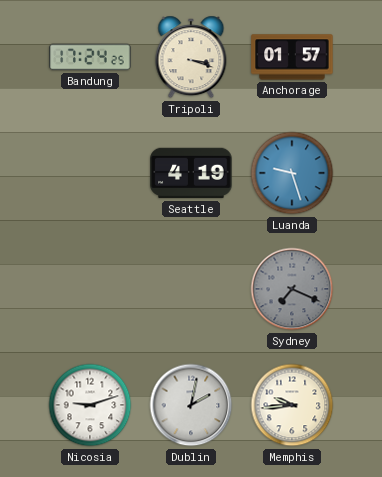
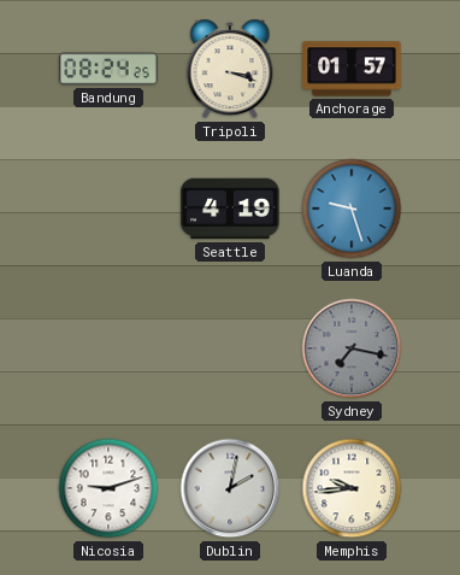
Bandung: 17:24 -> 08:24
Sydney: 7:19 -> 7:17
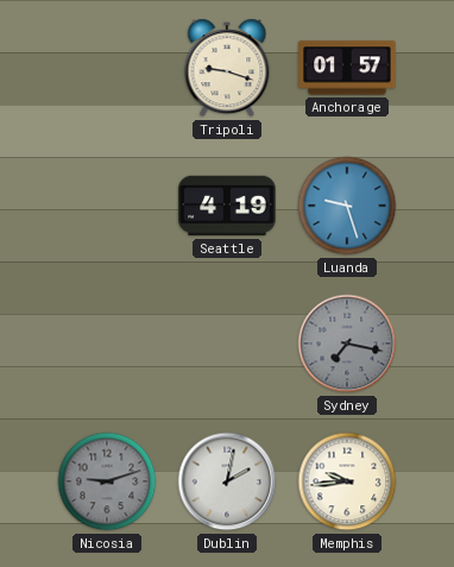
Bandung: 08:24 -> none
Tripoli: 3:18 -> 9:18
Nicosia dial: white -> grey
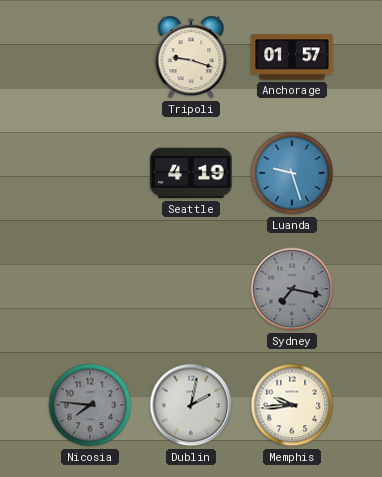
Nicosia: 9:12 -> 7:46
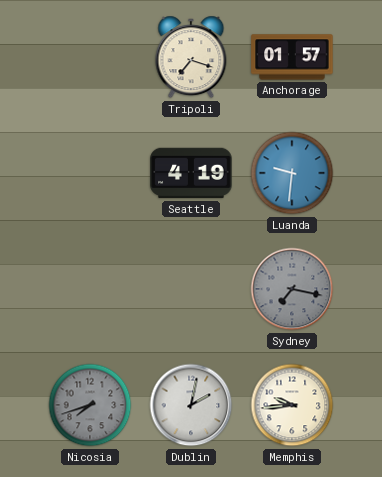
Tripoli: 9:18 -> 7:18
Luanda: 9:27 -> 9:31
Nicosia: 7:46 -> 7:42
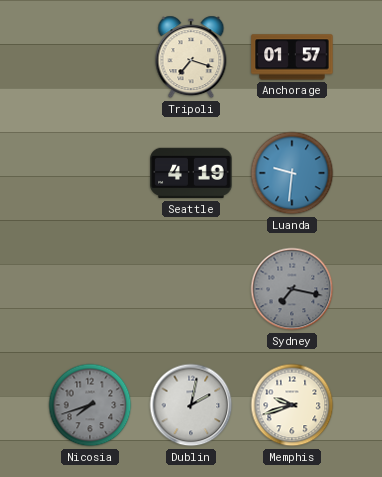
Memphis: 9:44 -> 9:42
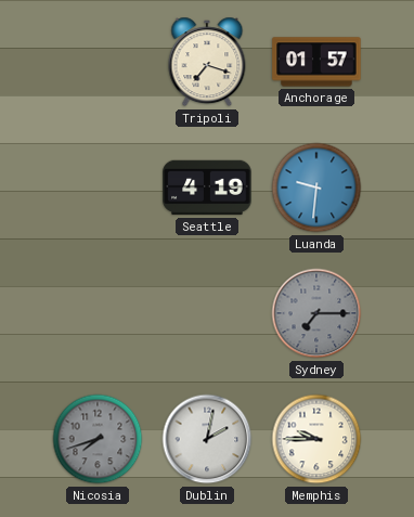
Sydney: 7:17 -> 7:15
Memphis: 9:42 -> 9:45
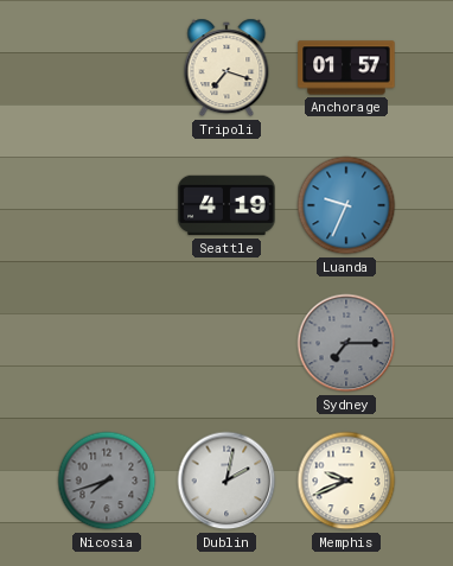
Luanda: 9:31 -> 9:34
Memphis: 9:45 -> 9:41
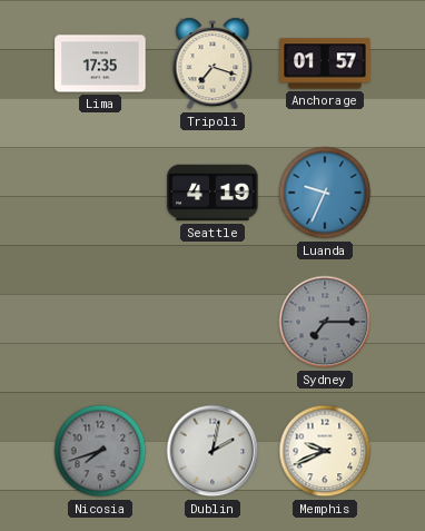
Lima: none -> 17:35
